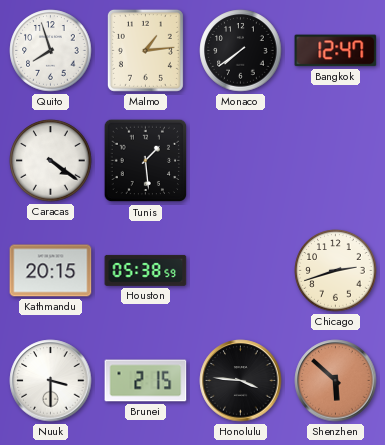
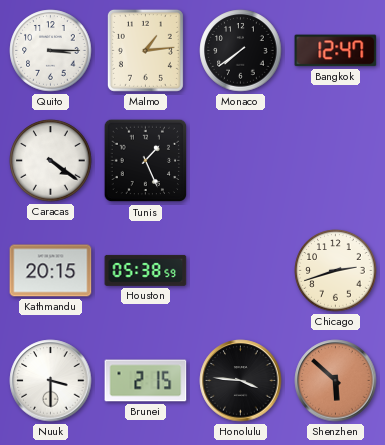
Quito: 7:57 -> 3:15
Tunis: 1:29 -> 1:26
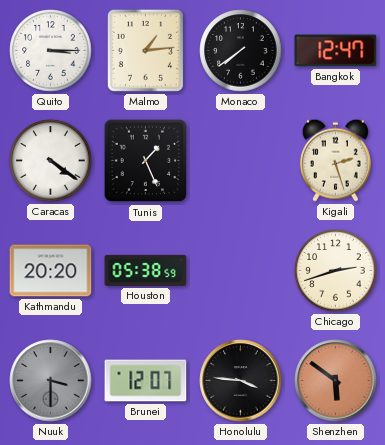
Kigali: none -> 2:27
Kathmandu: 20:15 -> 20:20
Nuuk dial: white -> grey
Brunei: 2:15 -> 12:07
Shenzhen: 5:52 -> 5:51
